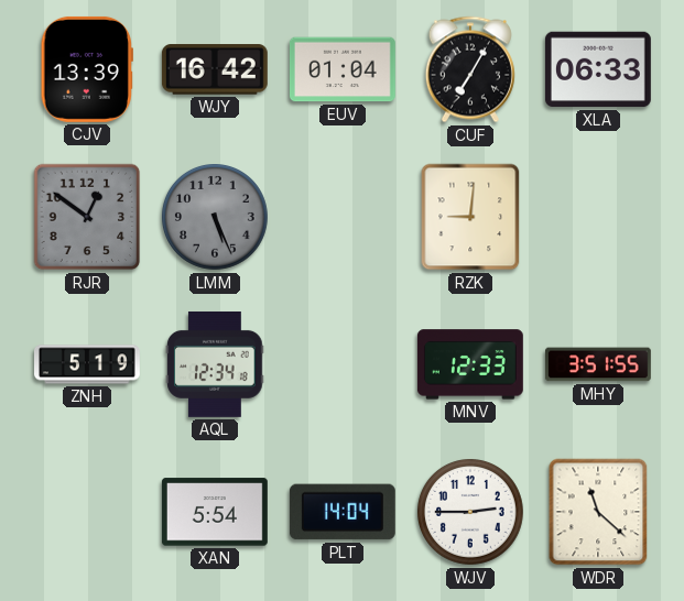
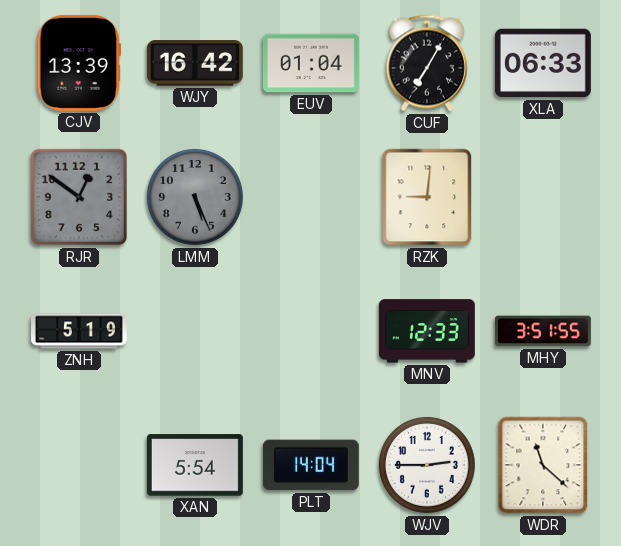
AQL: 12:34 -> none
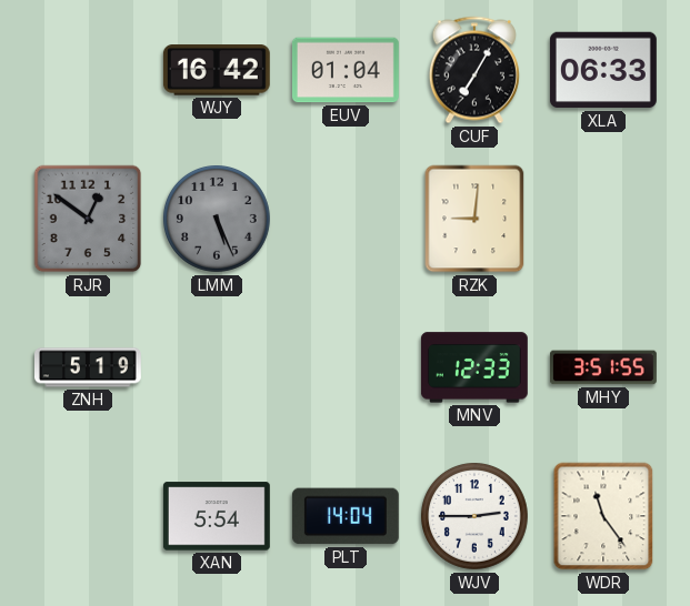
CJV: 13:39 -> none
WDR: 11:22 -> 11:24
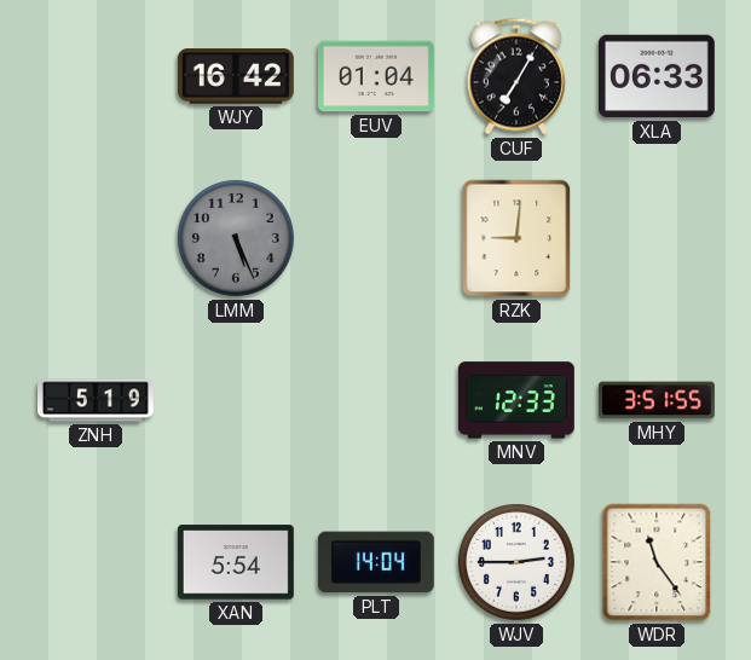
RJR: 12:51 -> none
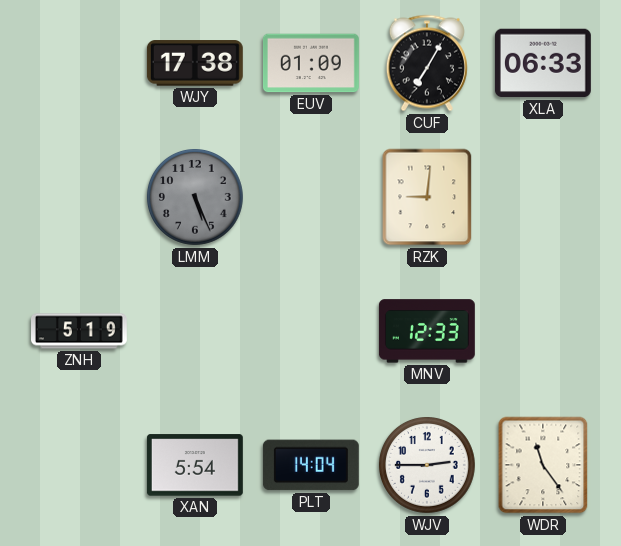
WJY: 16:42 -> 17:38
EUV: 01:04 -> 01:09
MHY: 3:51 -> none
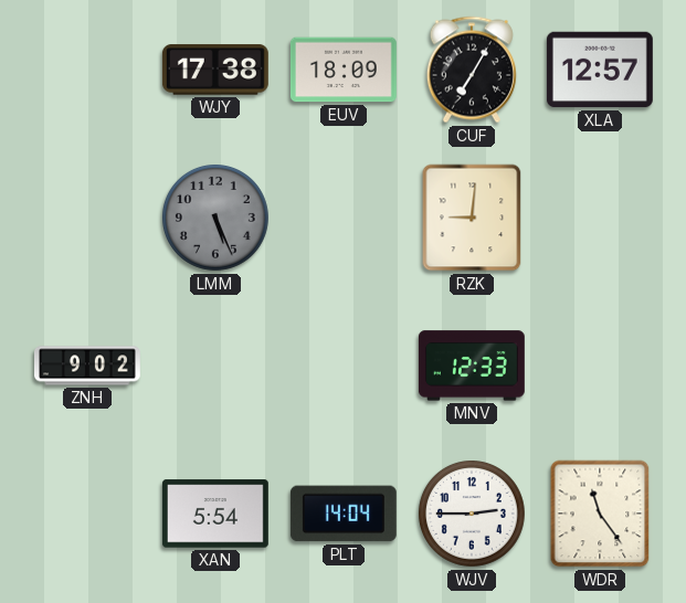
EUV: 01:09 -> 18:09
XLA: 06:33 -> 12:57
ZNH: 5:19 -> 9:02
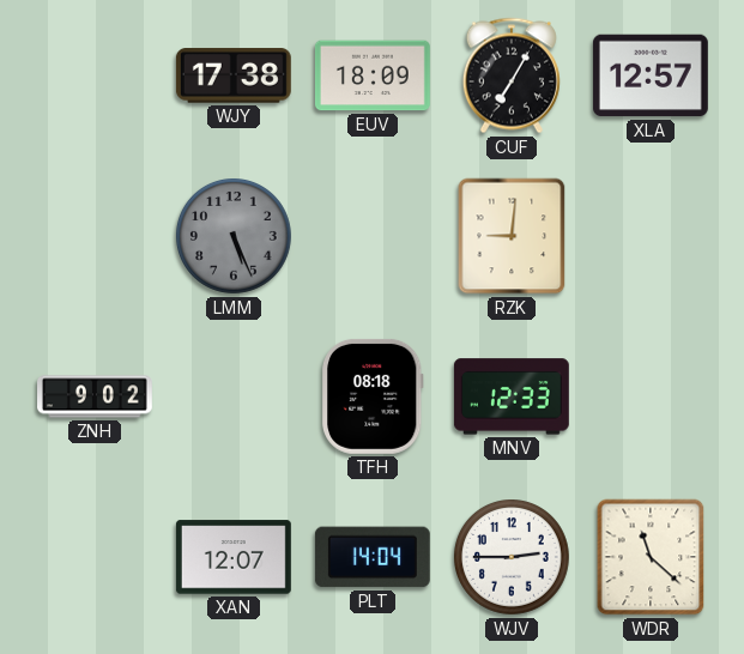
TFH: none -> 08:18
XAN: 5:54 -> 12:07
WDR: 11:24 -> 11:22
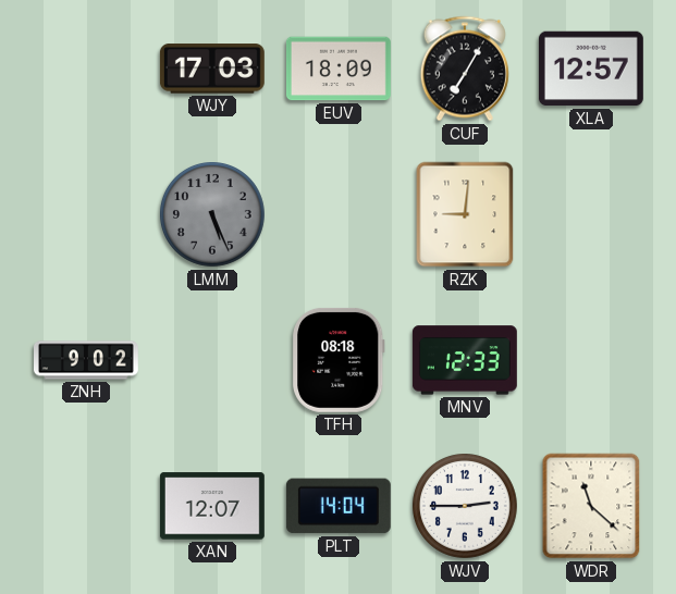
WJY: 17:38 -> 17:03
